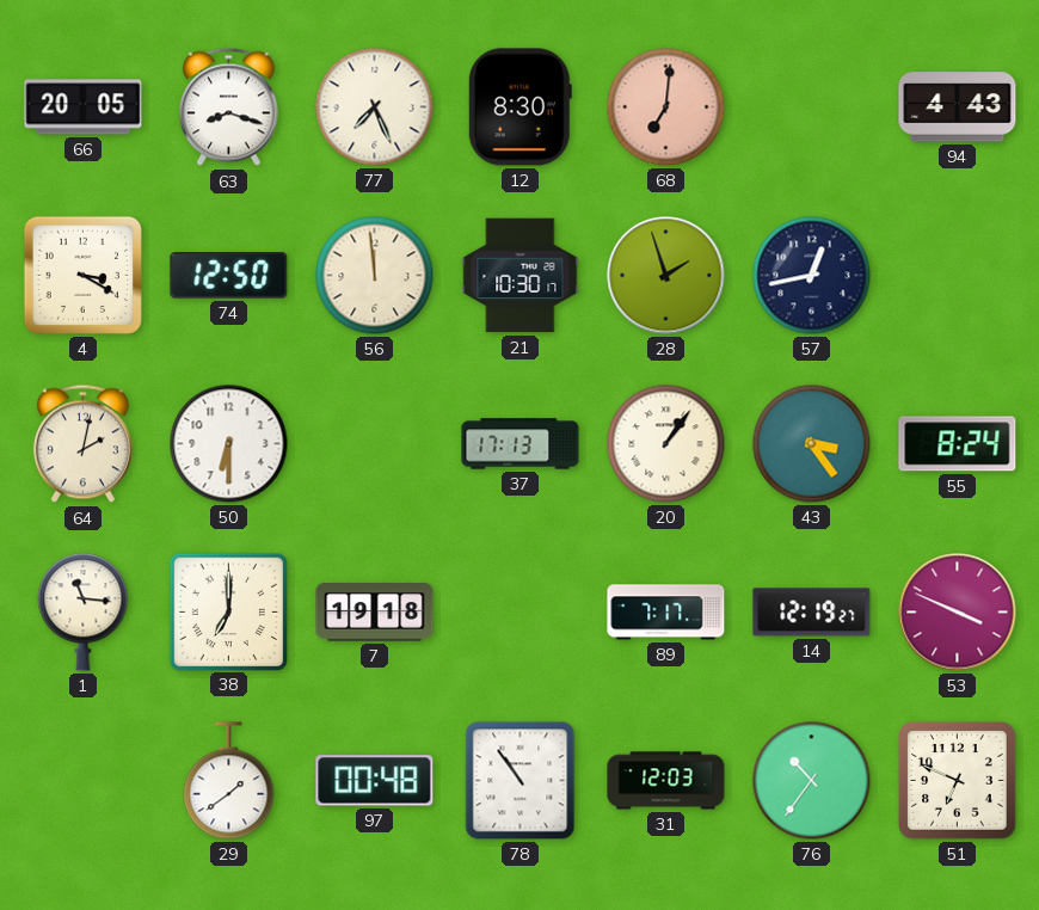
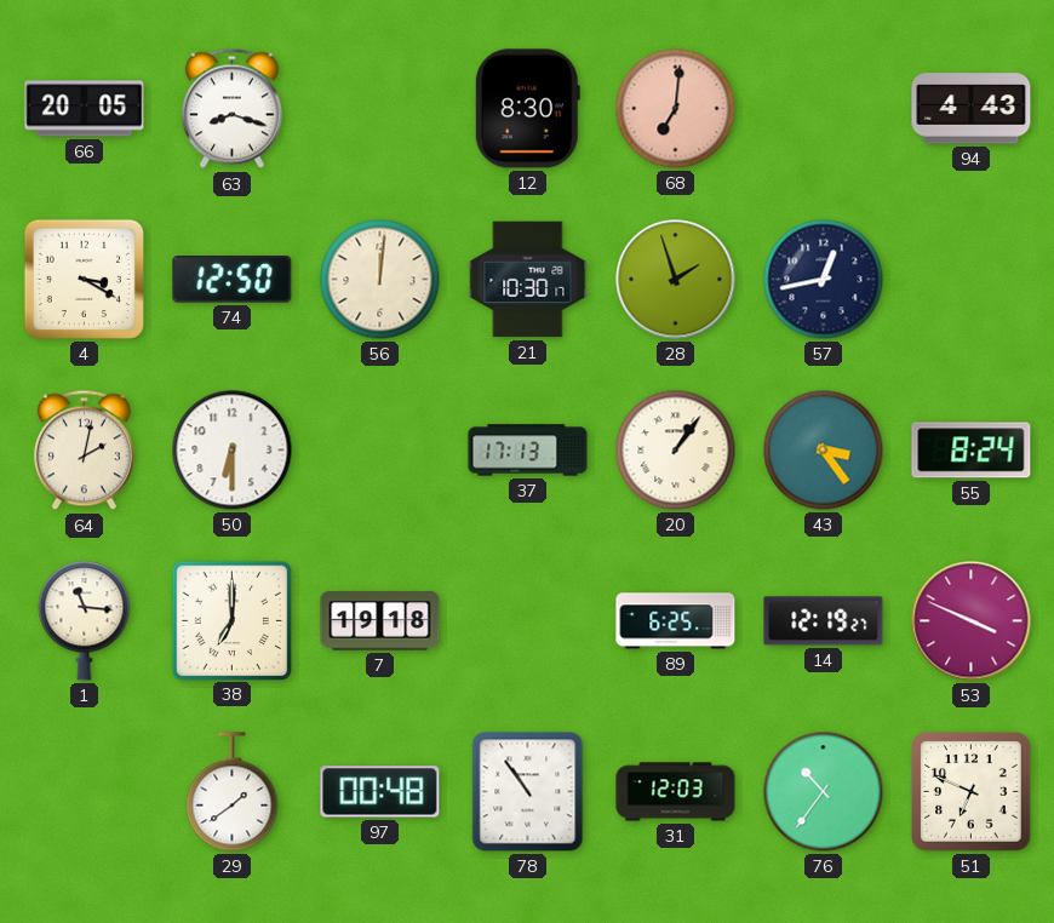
77: 7:26 -> none
56: 11:59 -> 12:01
89: 7:17 -> 6:25
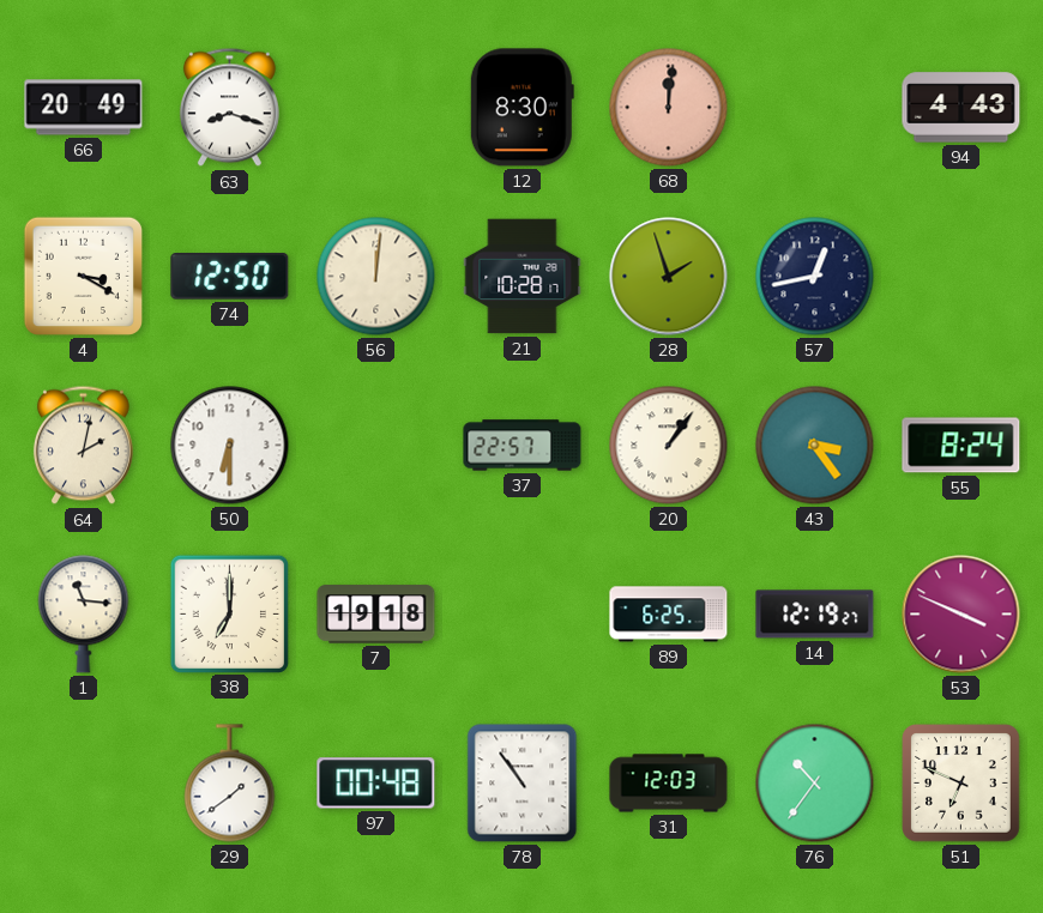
66: 20:05 -> 20:49
68: 7:01 -> 12:01
21: 10:30 -> 10:28
37: 17:13 -> 22:57
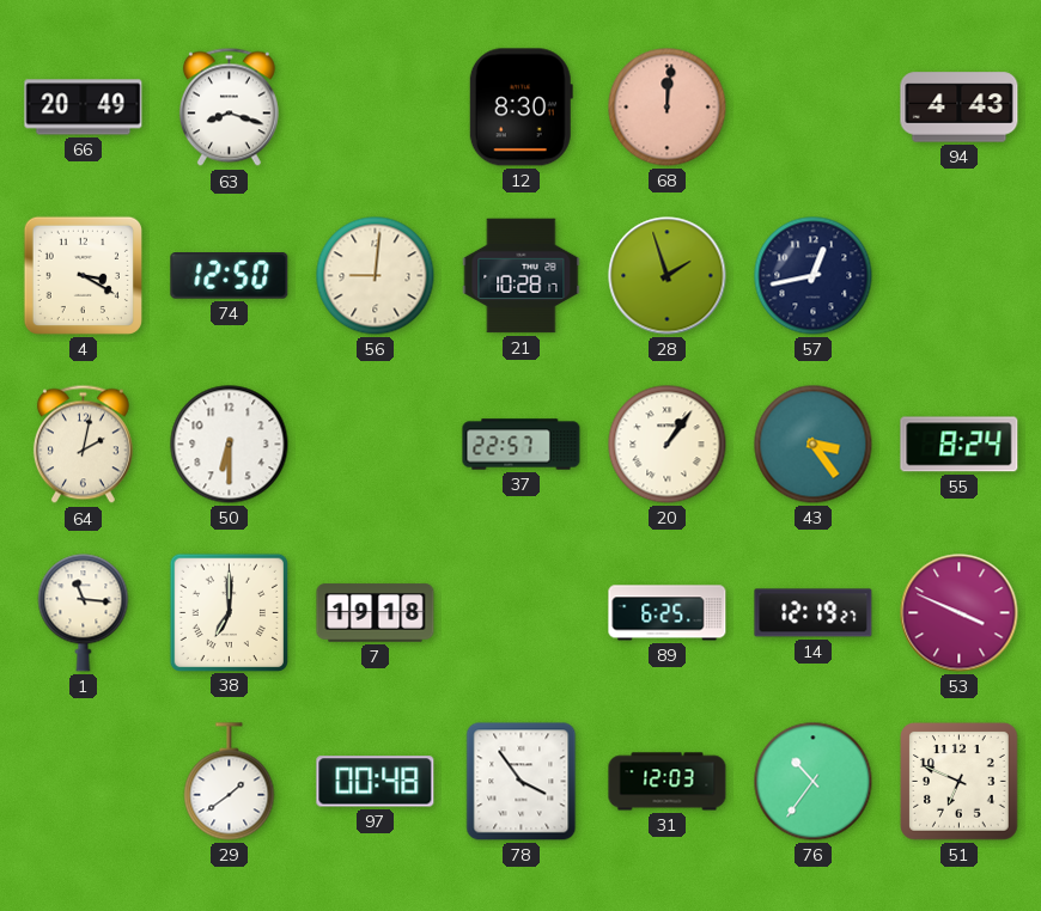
56: 12:01 -> 9:01
78: 10:54 -> 3:54
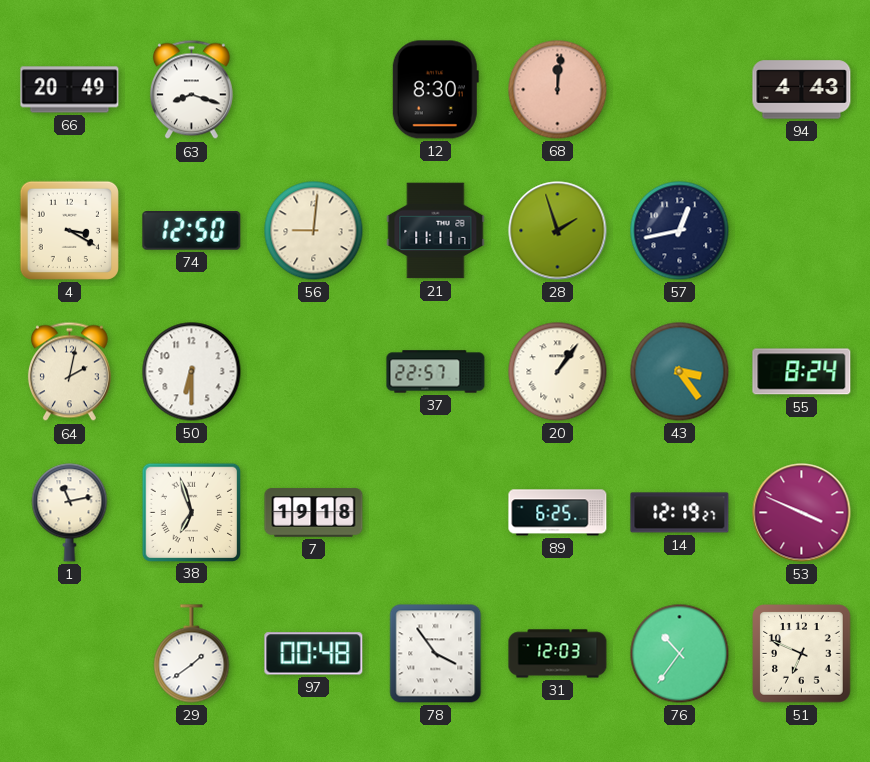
21: 10:28 -> 11:11
1: 11:16 -> 11:13
38: 7:00 -> 6:57
